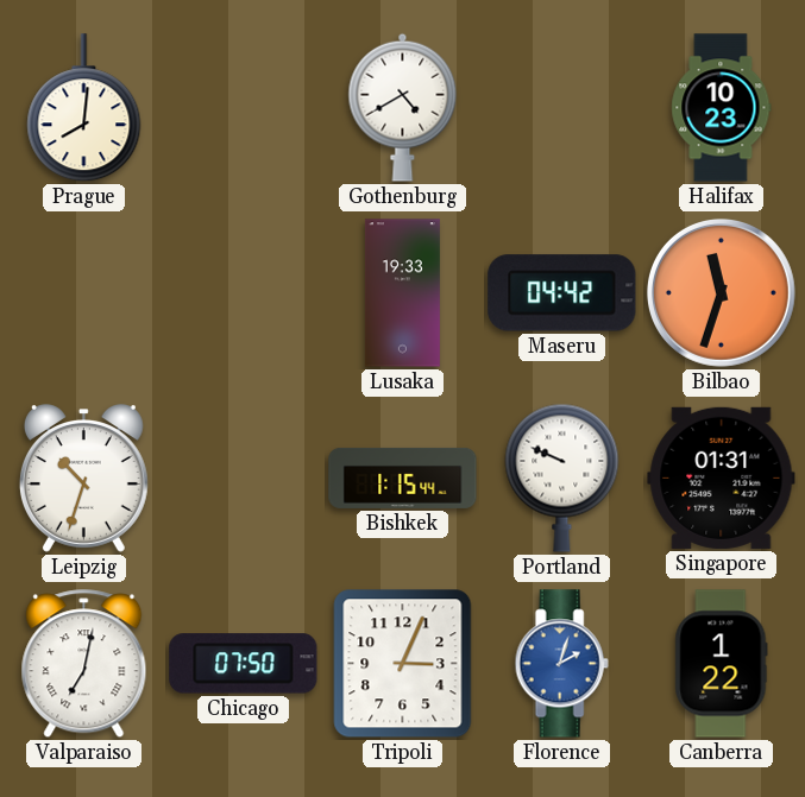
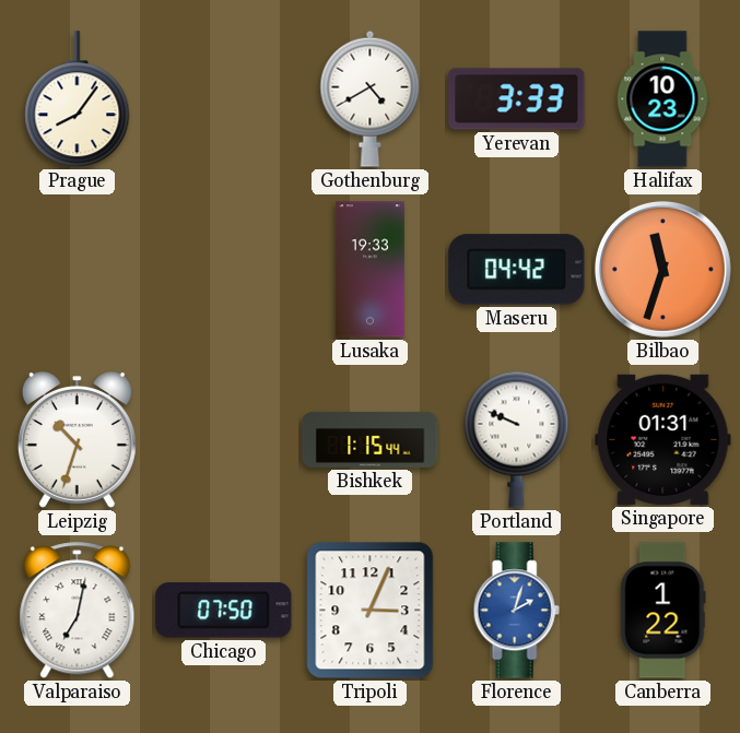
Prague: 8:01 -> 8:06
Yerevan: none -> 3:33
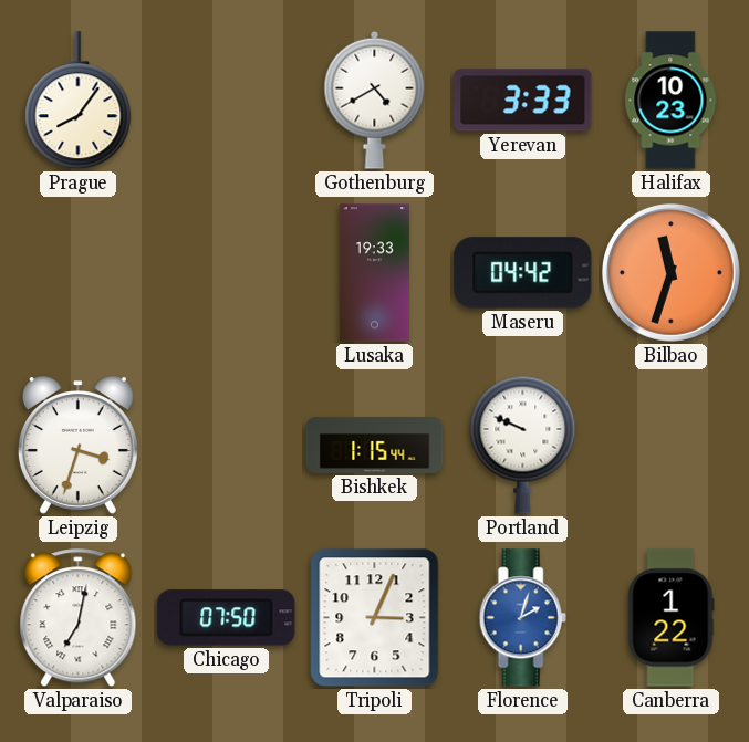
Leipzig: 10:33 -> 3:33
Singapore: 01:31 -> none
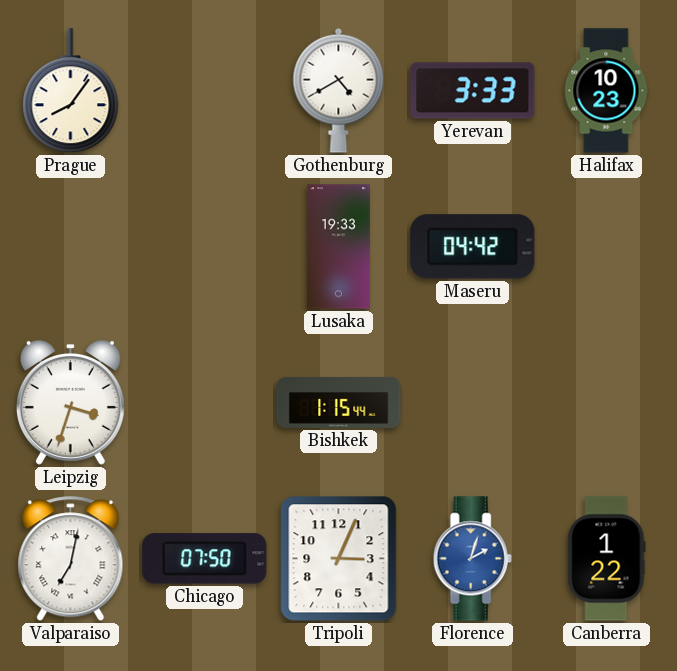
Bilbao: 11:33 -> none
Portland: 9:49 -> none
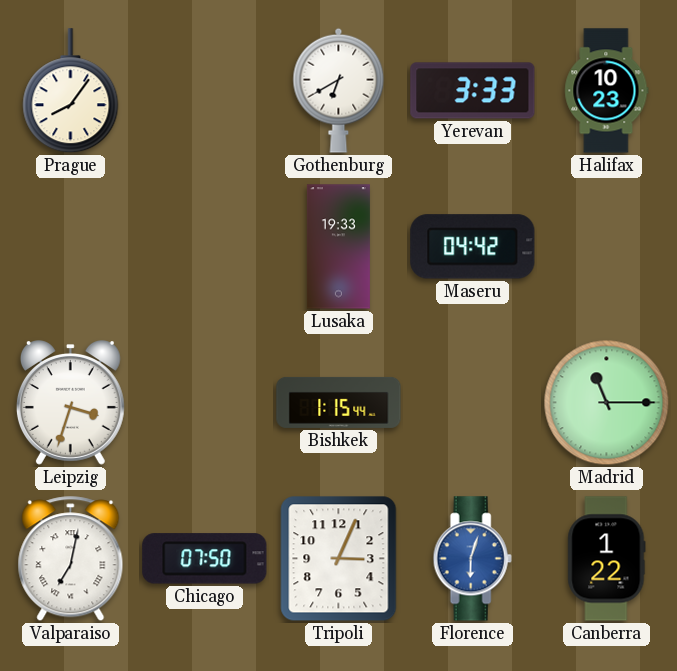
Gothenburg: 4:40 -> 6:40
Madrid: none -> 11:15
Florence: 2:03 -> 6:03
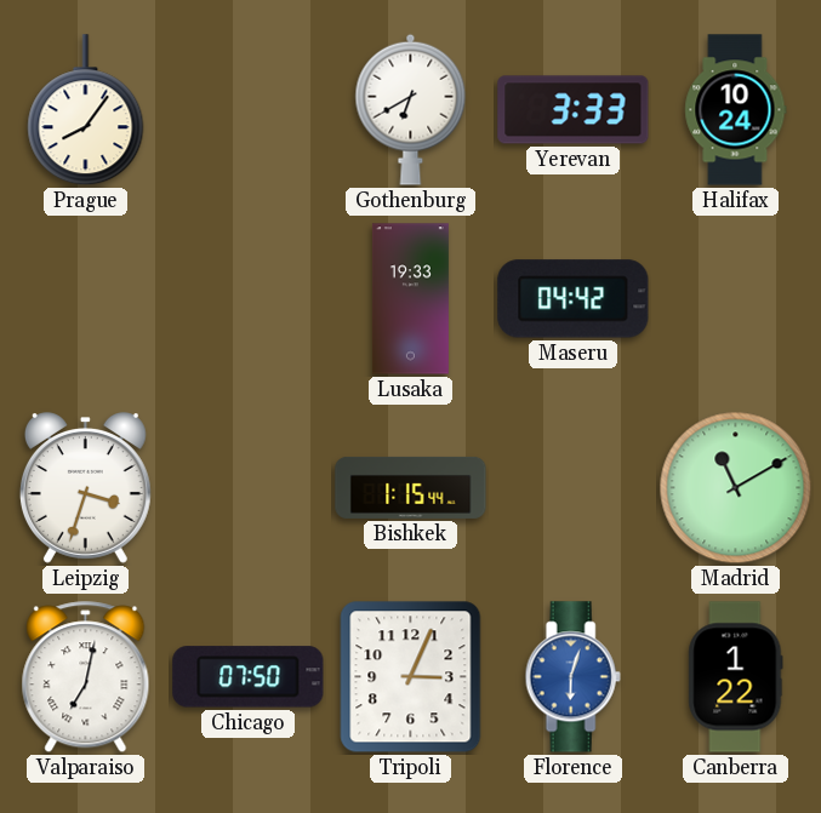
Halifax: 10:23 -> 10:24
Madrid: 11:15 -> 11:10
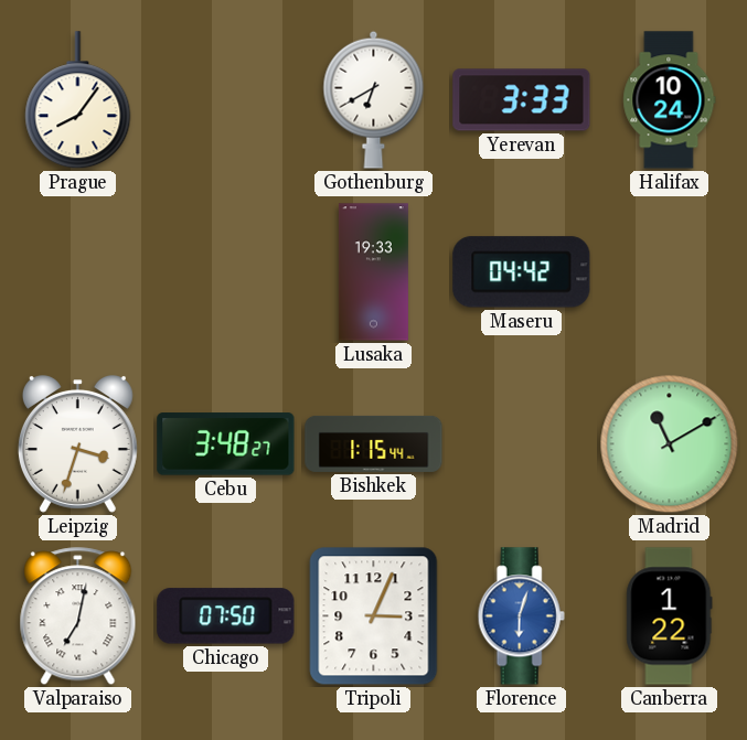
Cebu: none -> 3:48
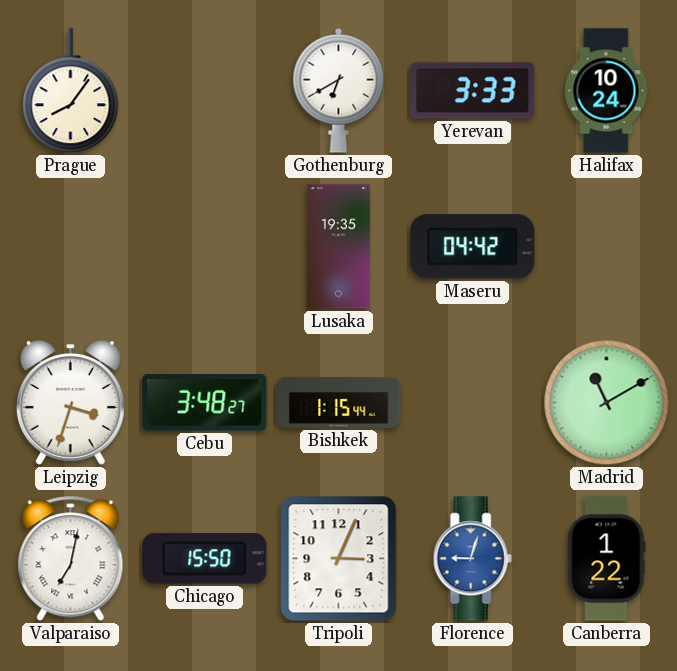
Lusaka: 19:33 -> 19:35
Chicago: 07:50 -> 15:50
Florence: 6:03 -> 9:03
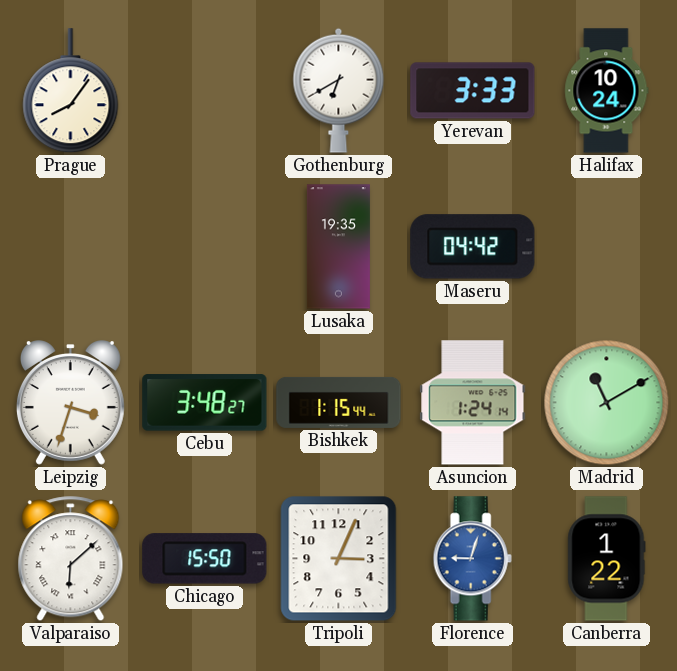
Asuncion: none -> 1:24
Valparaiso: 7:02 -> 6:08
